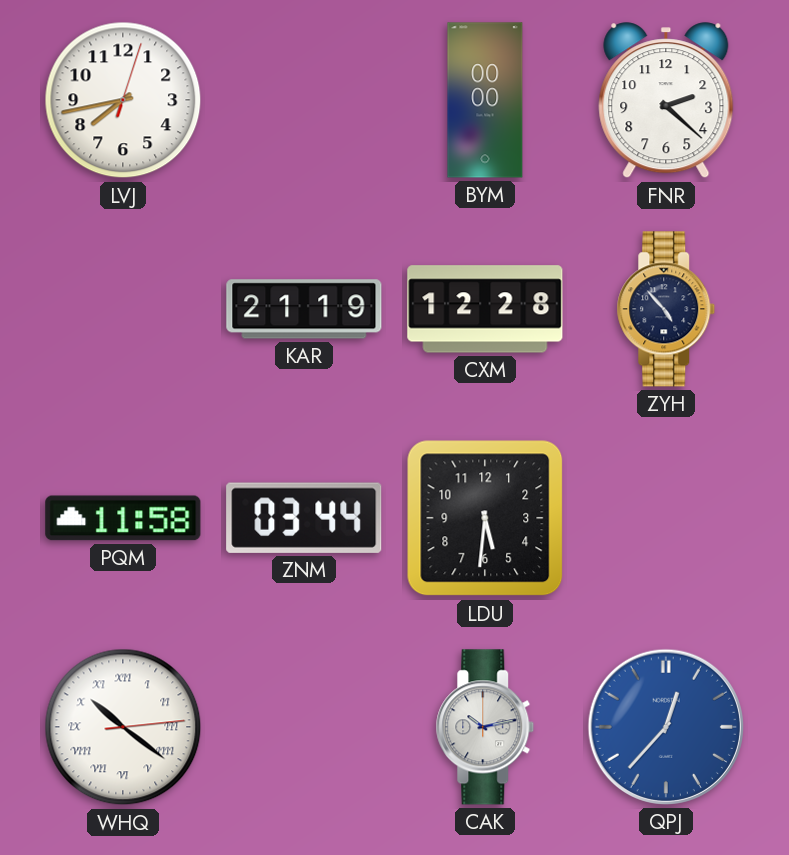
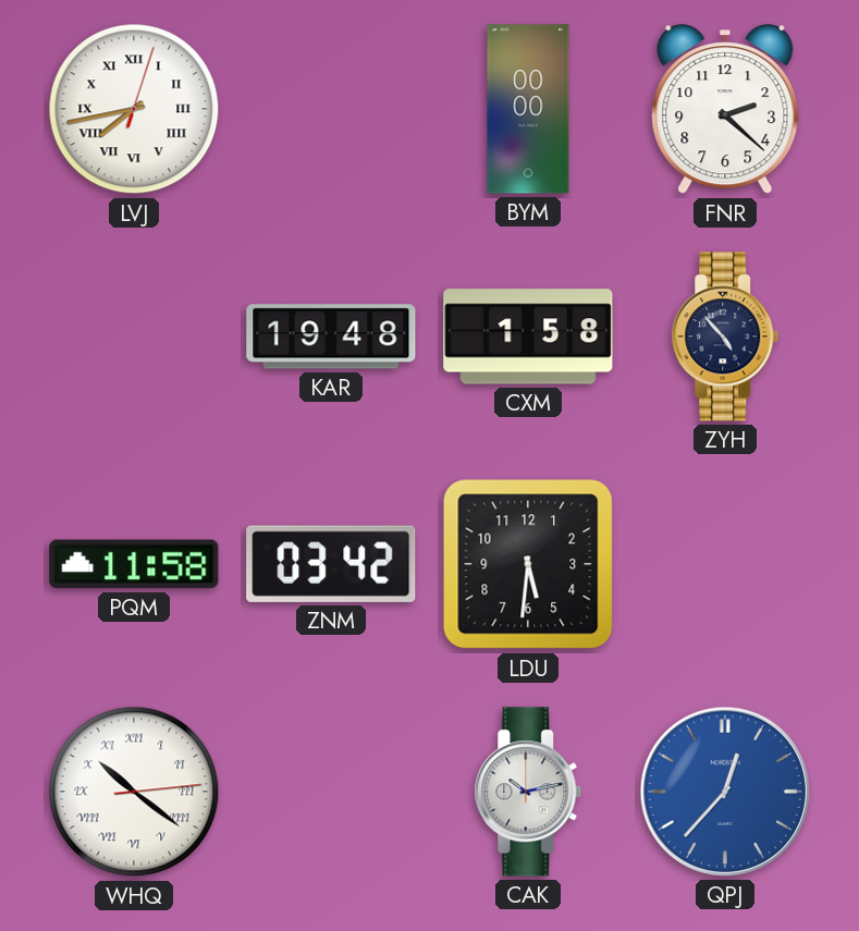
LVJ numerals: Arabic -> Roman
KAR: 21:19 -> 19:48
CXM: 12:28 -> 1:58
ZNM: 03:44 -> 03:42
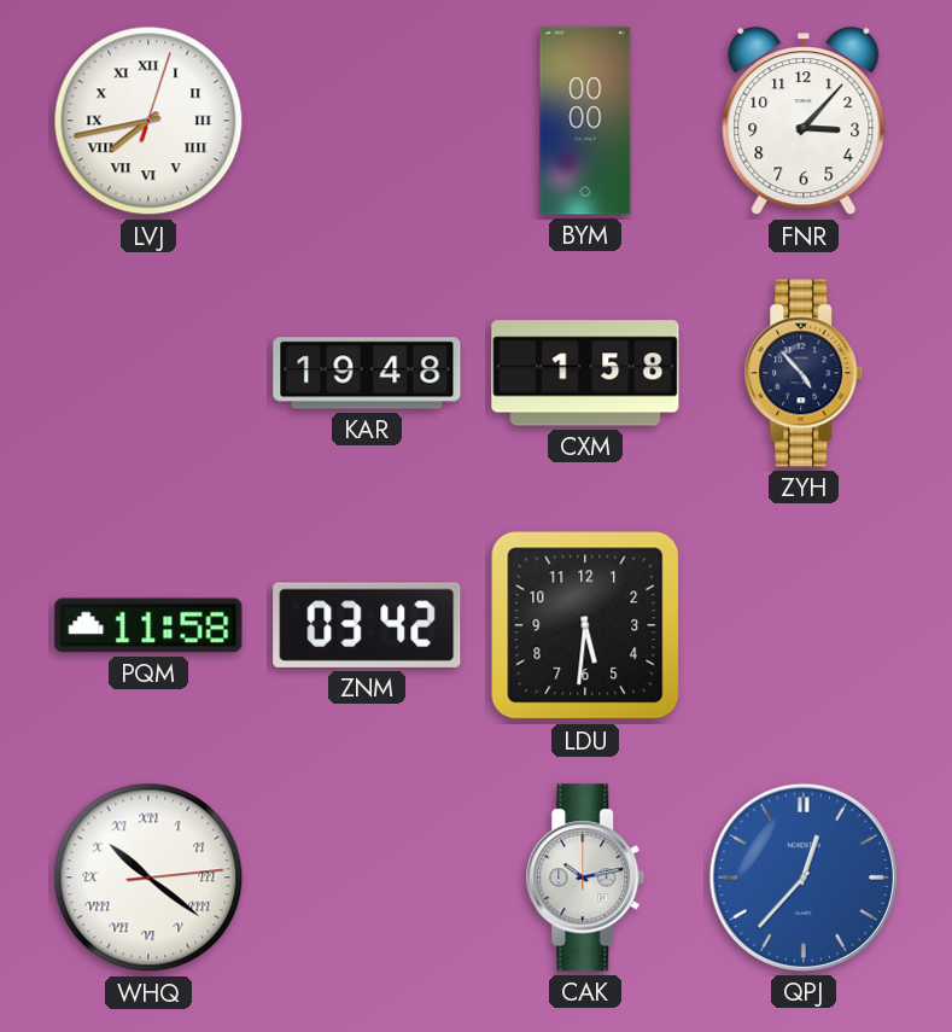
FNR: 2:22 -> 3:07
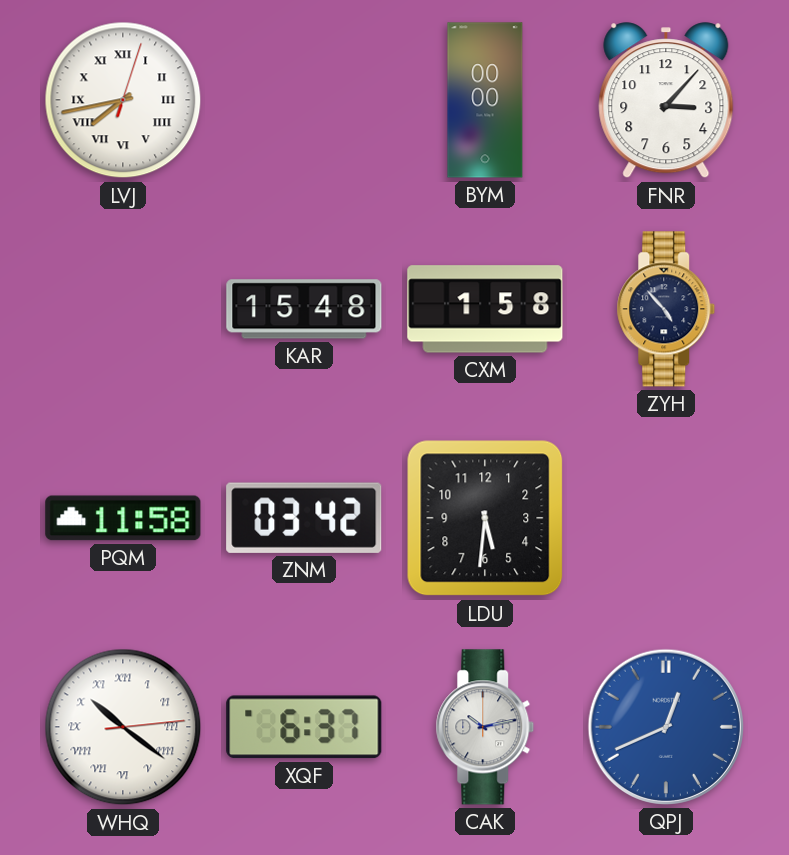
KAR: 19:48 -> 15:48
XQF: none -> 6:37
QPJ: 12:37 -> 12:41
